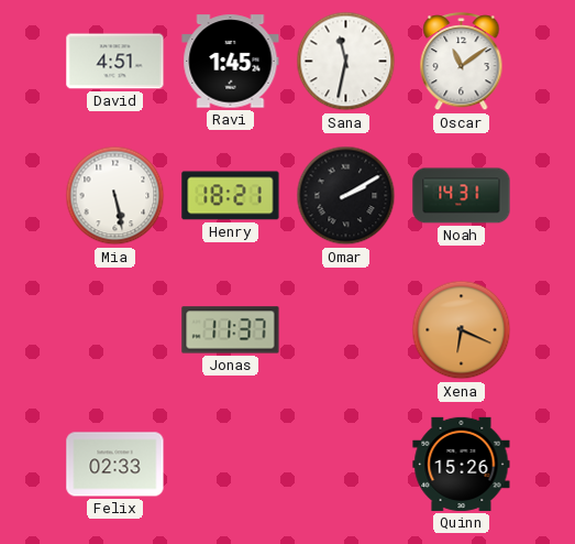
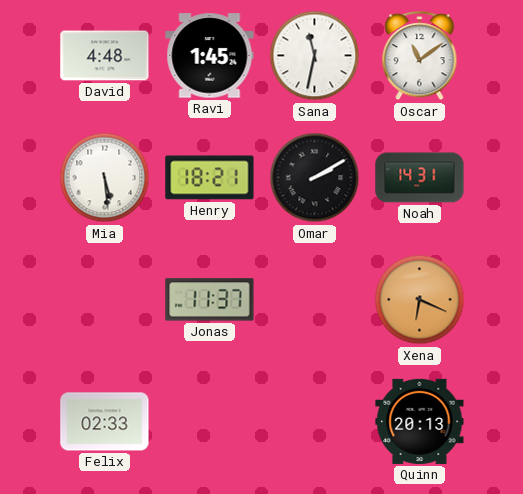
David: 4:51 -> 4:48
Mia: 5:28 -> 5:29
Quinn: 15:26 -> 20:13
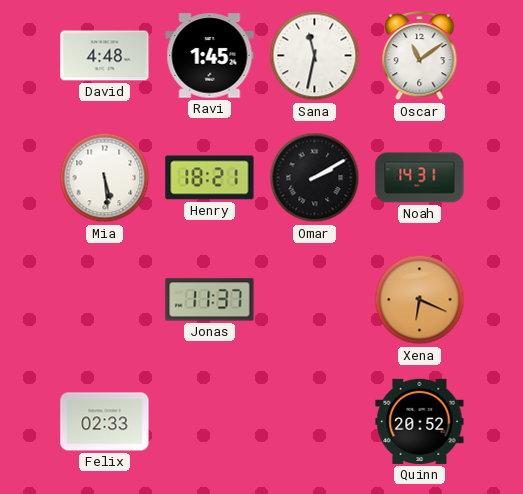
Quinn: 20:13 -> 20:52
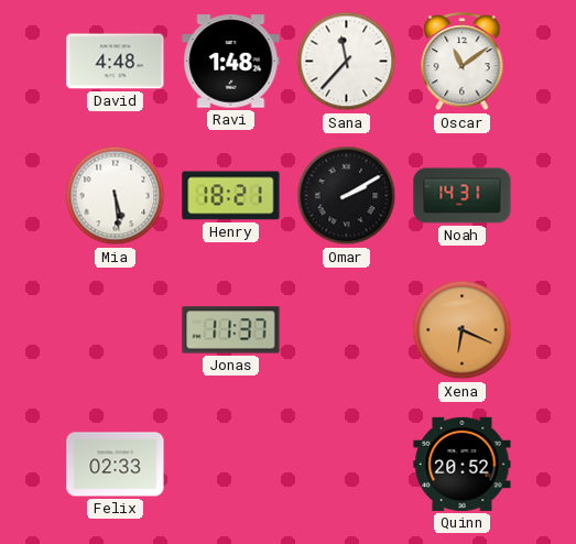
Ravi: 1:45 -> 1:48
Sana: 11:32 -> 11:37
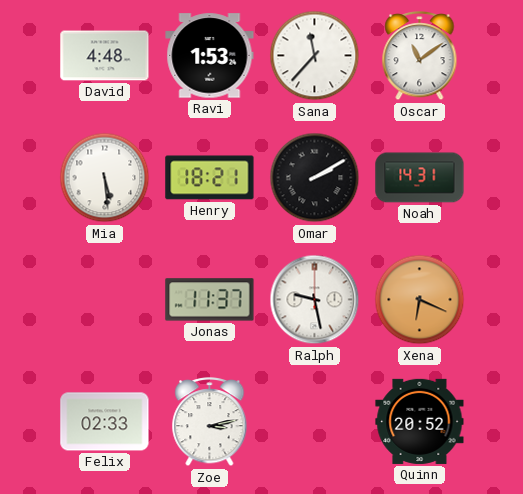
Ravi: 1:48 -> 1:53
Ralph: none -> 9:28
Zoe: none -> 3:13
